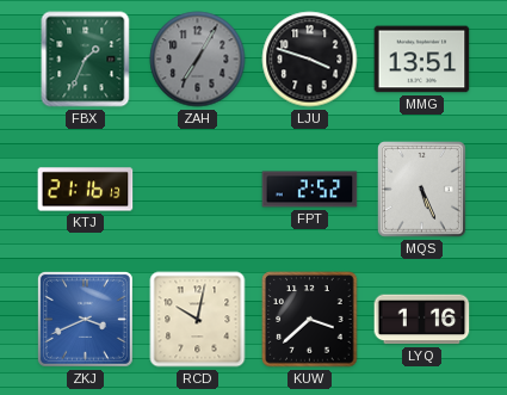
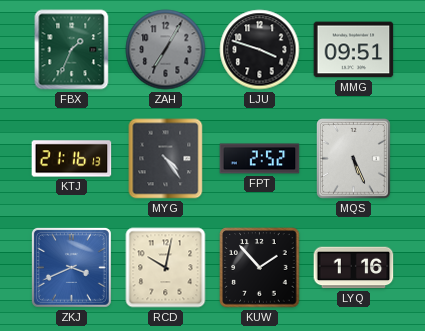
MMG: 13:51 -> 09:51
MYG: none -> 4:24
KUW: 3:38 -> 1:53
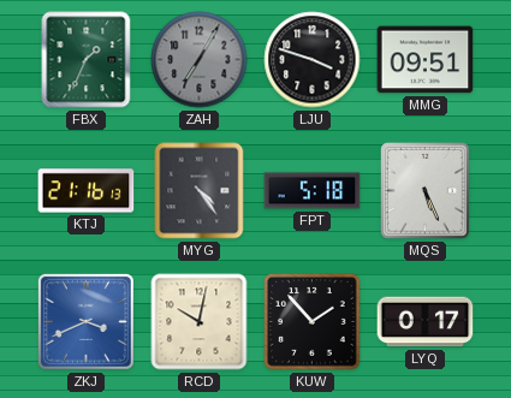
FPT: 2:52 -> 5:18
LYQ: 1:16 -> 0:17
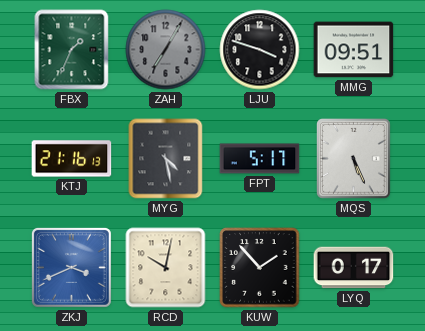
MYG: 4:24 -> 4:28
FPT: 5:18 -> 5:17
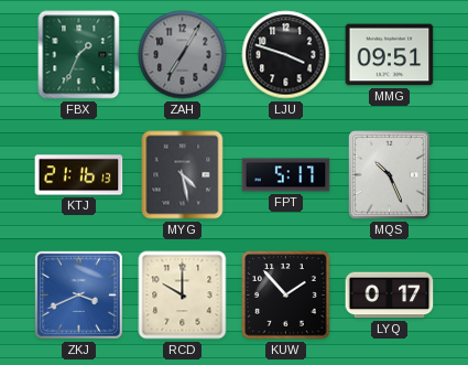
MQS: 5:26 -> 10:26
RCD: 10:02 -> 10:00
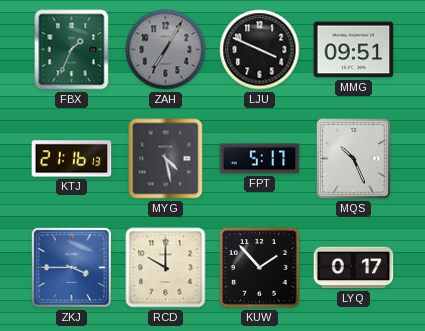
LJU: 3:48 -> 3:49
ZKJ: 3:41 -> 3:45
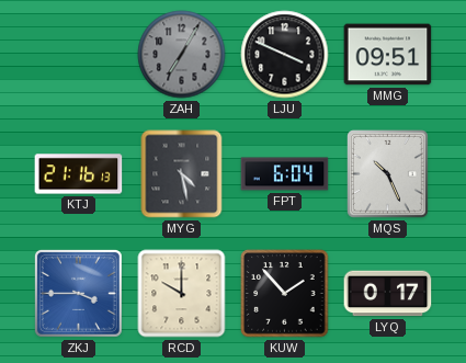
FBX: 1:34 -> none
FPT: 5:17 -> 6:04
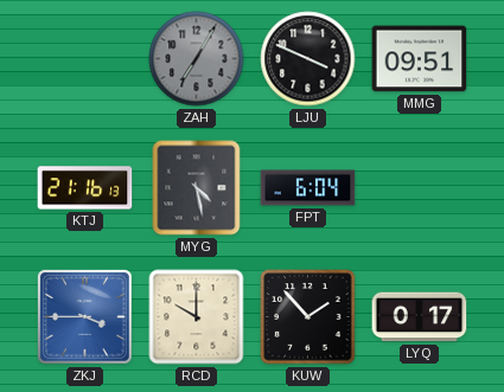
MQS: 10:26 -> none
